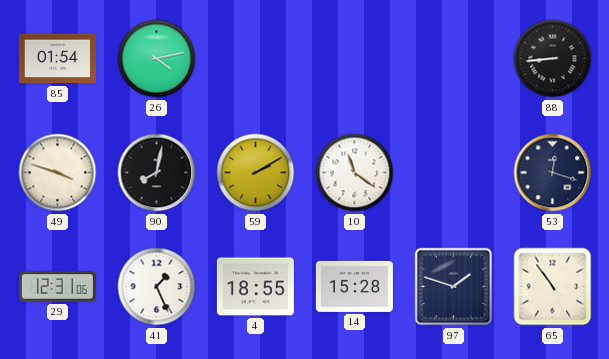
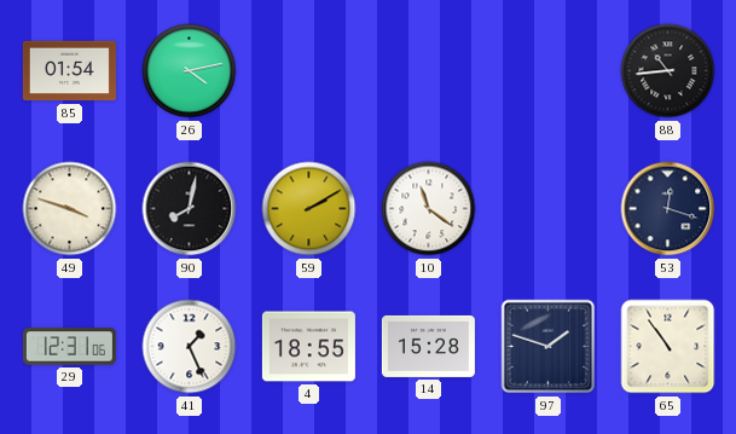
88: 8:44 -> 10:44
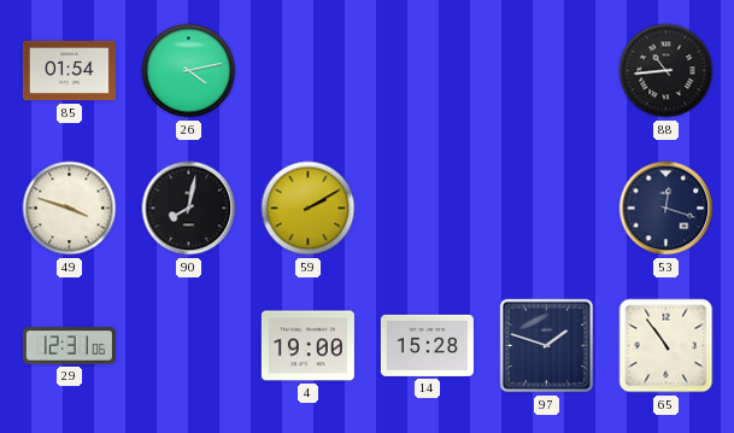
10: 11:21 -> none
41: 1:26 -> none
4: 18:55 -> 19:00
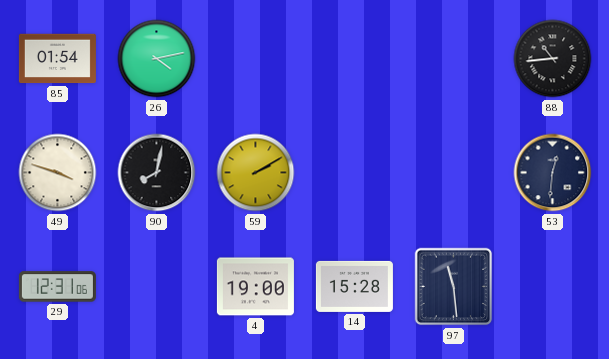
53: 12:18 -> 12:31
97: 1:48 -> 11:29
65: 10:54 -> none
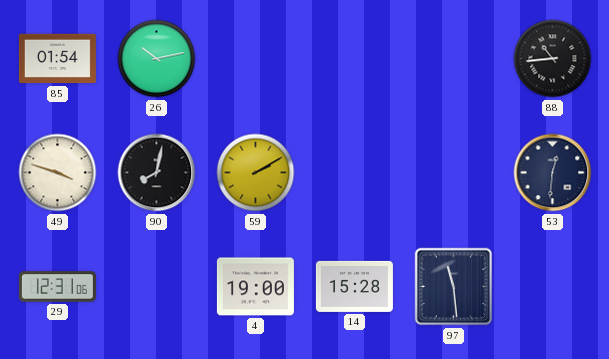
26: 4:13 -> 10:13
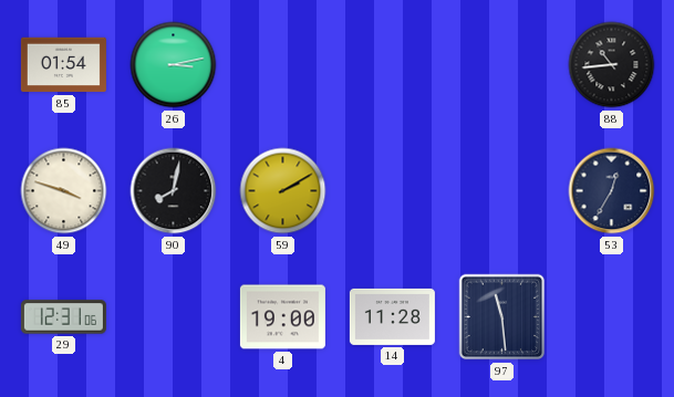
26: 10:13 -> 3:13
53: 12:31 -> 12:35
14: 15:28 -> 11:28
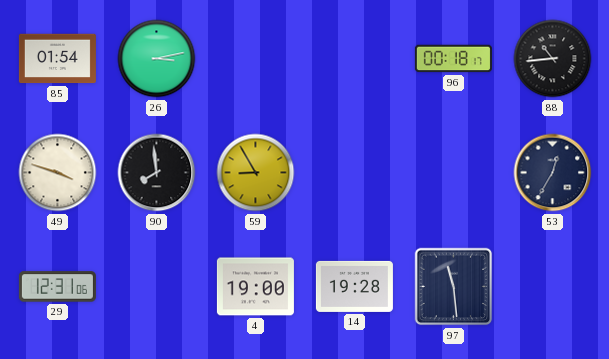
96: none -> 00:18
90: 8:02 -> 7:59
59: 2:10 -> 8:55
14: 11:28 -> 19:28
